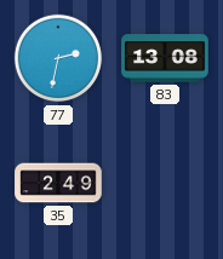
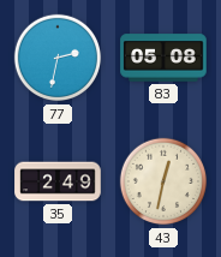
83: 13:08 -> 05:08
43: none -> 12:32
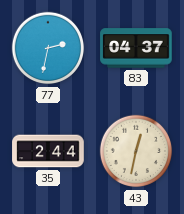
83: 05:08 -> 04:37
35: 2:49 -> 2:44
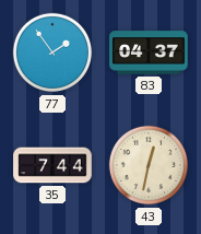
77: 2:32 -> 1:54
35: 2:44 -> 7:44
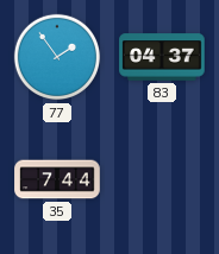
43: 12:32 -> none
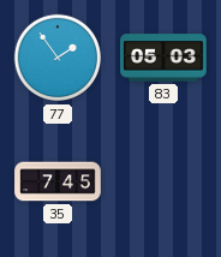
83: 04:37 -> 05:03
35: 7:44 -> 7:45
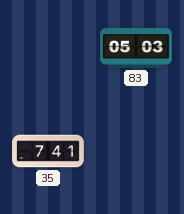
77: 1:54 -> none
35: 7:45 -> 7:41
